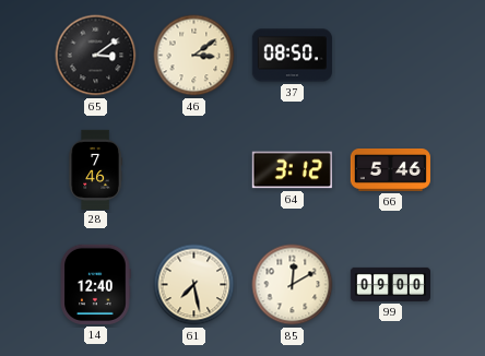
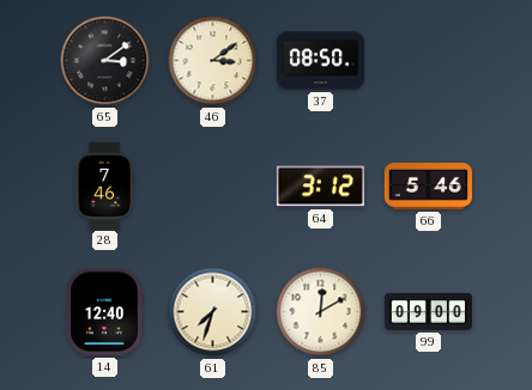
61: 7:28 -> 7:33
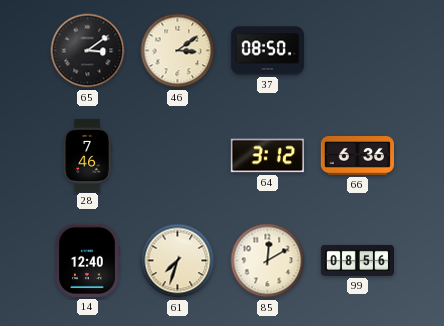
66: 5:46 -> 6:36
99: 09:00 -> 08:56
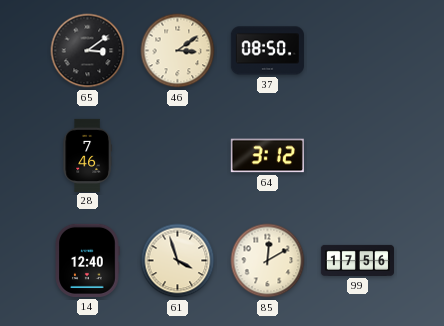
66: 6:36 -> none
61: 7:33 -> 3:57
99: 08:56 -> 17:56
